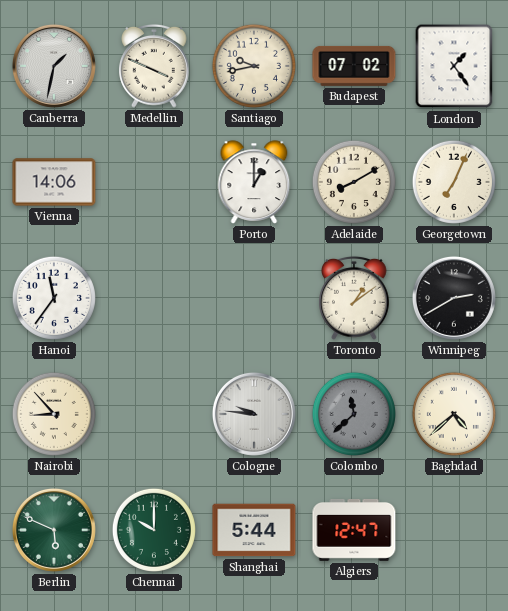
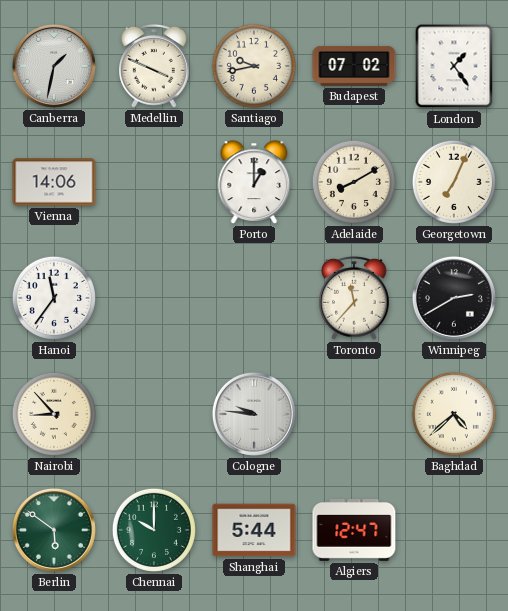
Toronto: 1:09 -> 11:37
Colombo: 11:38 -> none
Berlin: 5:49 -> 5:51
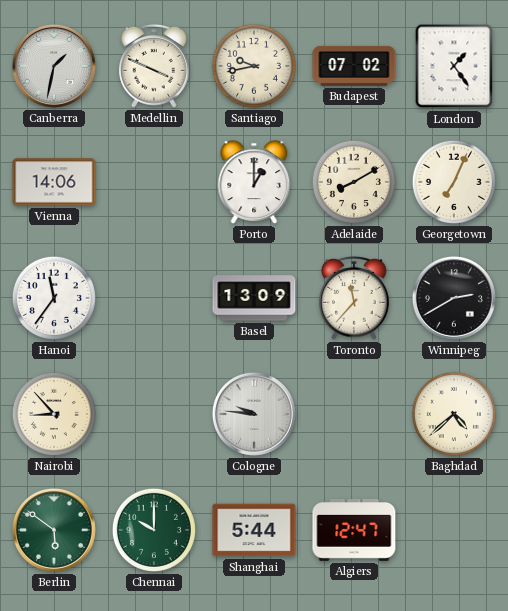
Basel: none -> 13:09
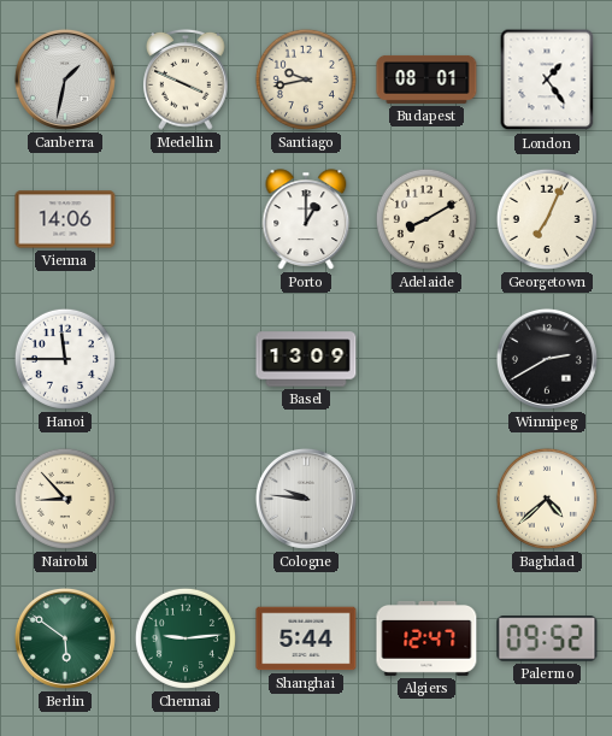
Budapest: 07:02 -> 08:01
Hanoi: 11:36 -> 11:45
Toronto: 11:37 -> none
Chennai: 10:00 -> 9:14
Palermo: none -> 09:52
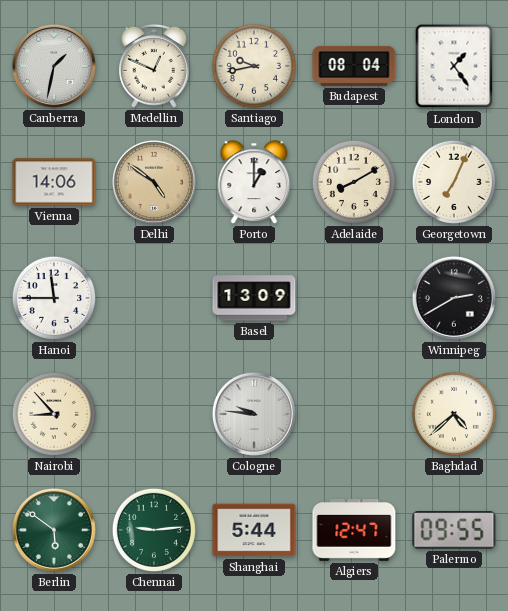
Medellin: 3:49 -> 12:49
Budapest: 08:01 -> 08:04
Delhi: none -> 4:51
Palermo: 09:52 -> 09:55
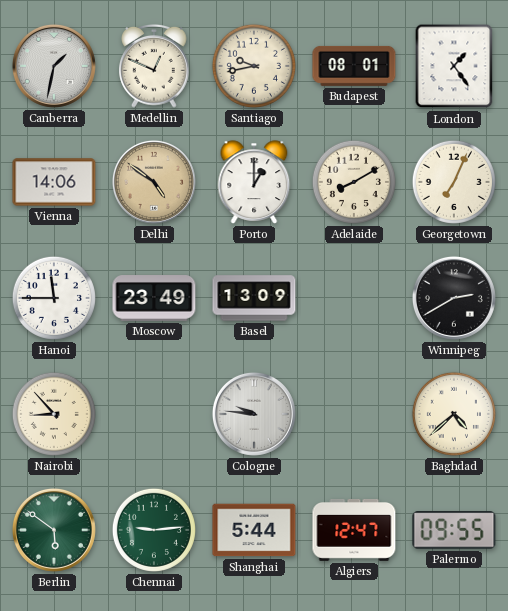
Budapest: 08:04 -> 08:01
Moscow: none -> 23:49
